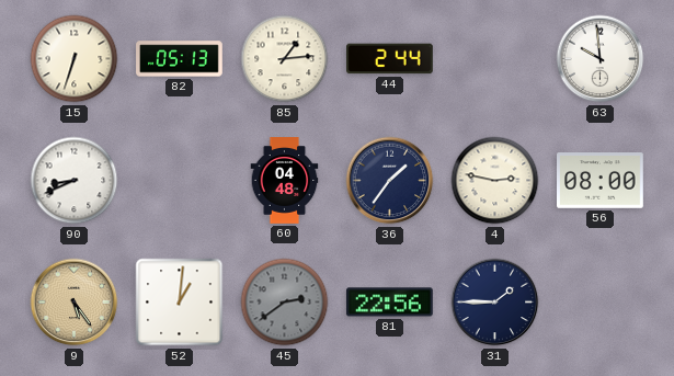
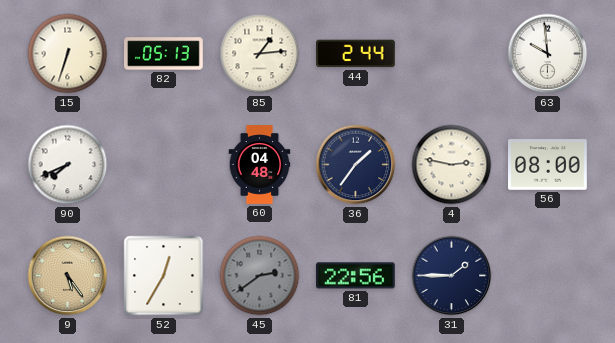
90: 8:41 -> 7:41
52: 1:01 -> 12:35
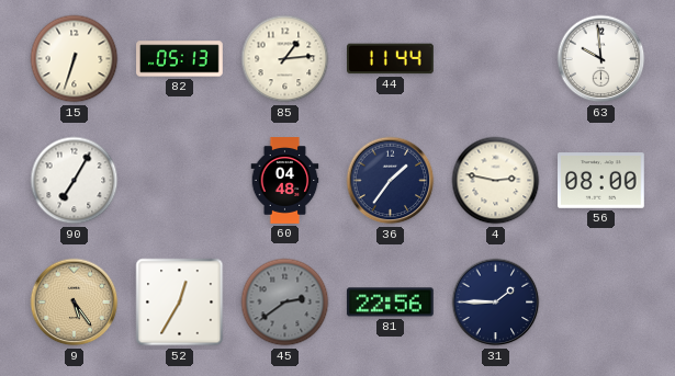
44: 2:44 -> 11:44
90: 7:41 -> 7:05
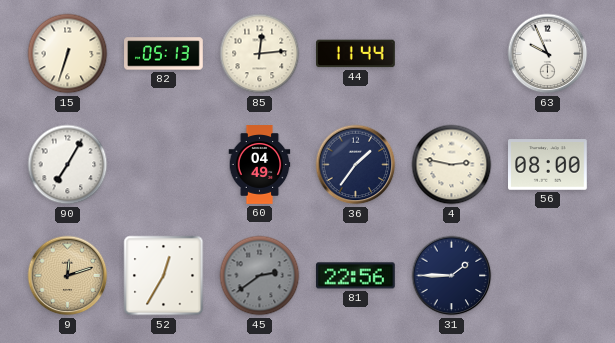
85: 1:14 -> 12:14
63: 9:59 -> 9:56
60: 04:48 -> 04:49
9: 5:24 -> 12:12
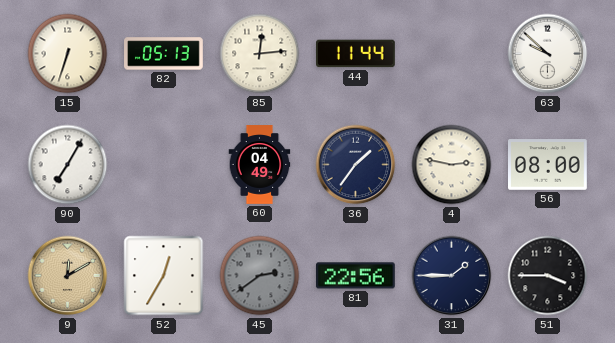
63: 9:56 -> 9:52
9: 12:12 -> 12:10
51: none -> 3:45
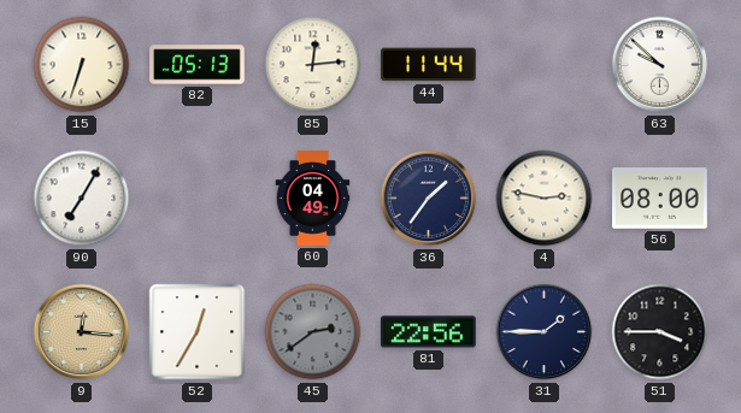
9: 12:10 -> 12:16
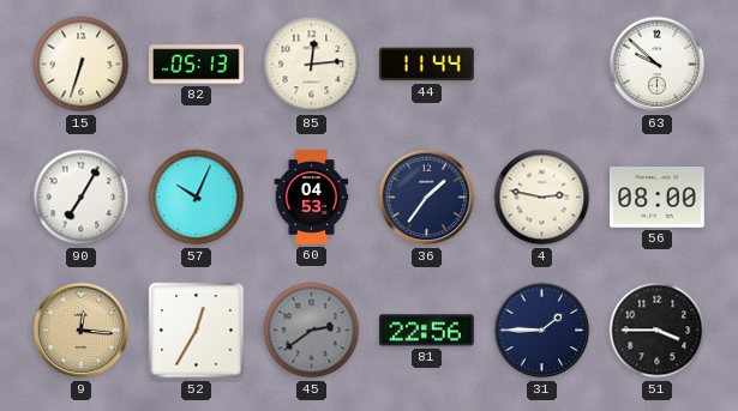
57: none -> 10:04
60: 04:49 -> 04:53
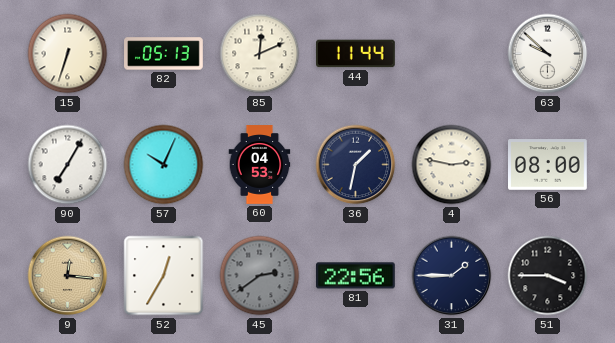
85: 12:14 -> 12:11
36: 1:36 -> 1:32
